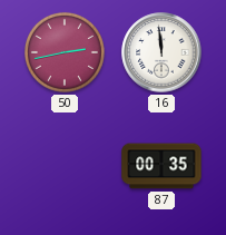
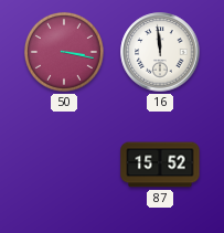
50: 2:43 -> 3:17
87: 00:35 -> 15:52
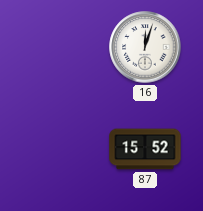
50: 3:17 -> none
16: 11:59 -> 12:03
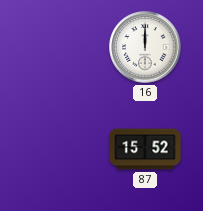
16: 12:03 -> 12:00
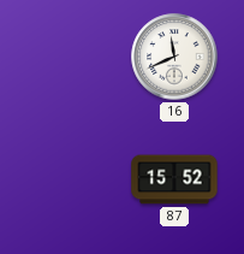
16: 12:00 -> 11:41
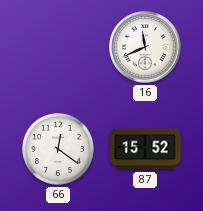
66: none -> 12:21
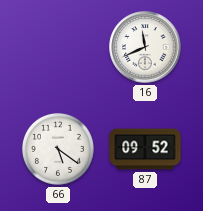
66: 12:21 -> 5:21
87: 15:52 -> 09:52
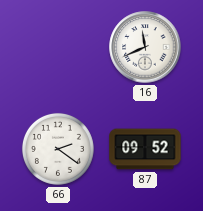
66: 5:21 -> 2:21
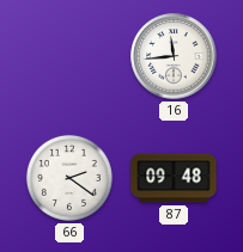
16: 11:41 -> 11:44
87: 09:52 -> 09:48
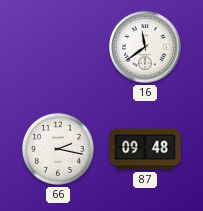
16: 11:44 -> 11:39
66: 2:21 -> 2:17
